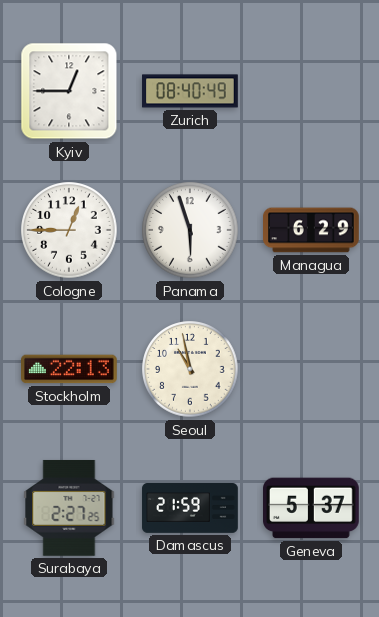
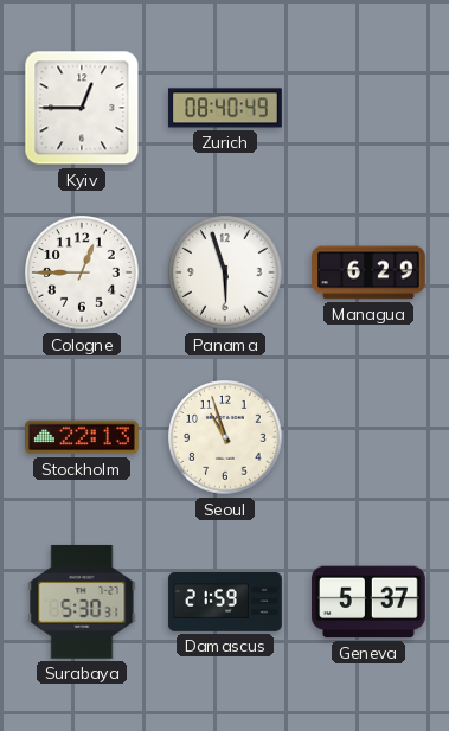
Seoul: 10:58 -> 10:57
Surabaya: 2:27 -> 5:30
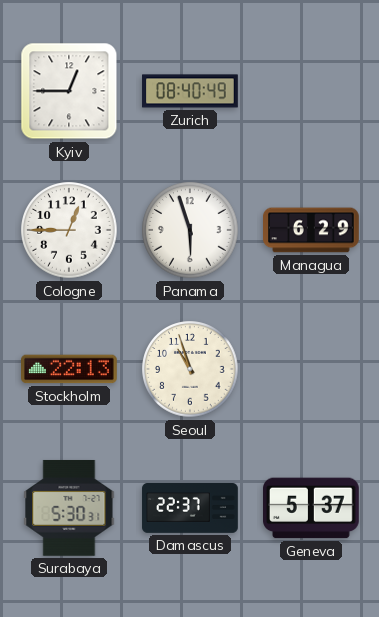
Damascus: 21:59 -> 22:37
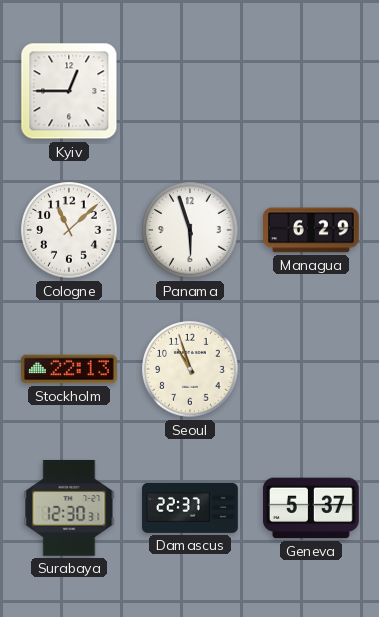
Zurich: 08:40 -> none
Cologne: 12:45 -> 11:08
Surabaya: 5:30 -> 12:30
